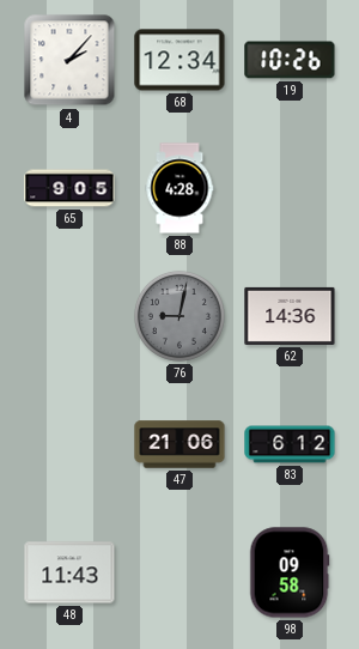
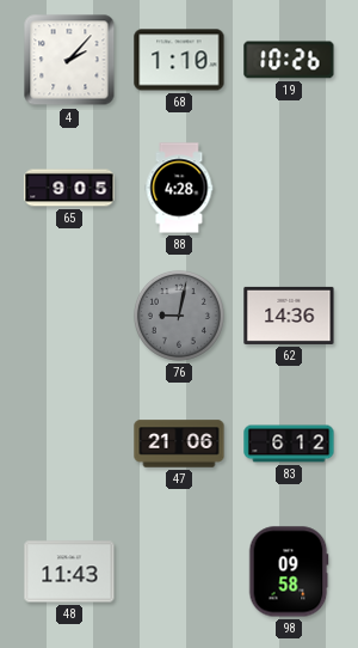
68: 12:34 -> 1:10
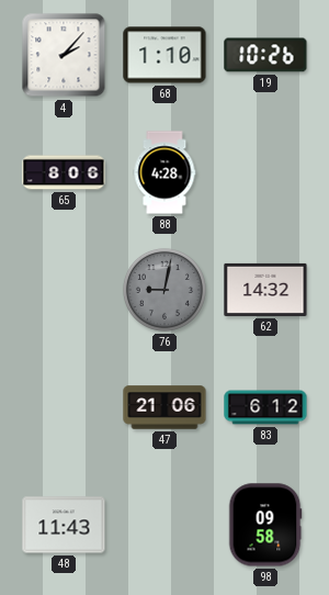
65: 9:05 -> 8:06
62: 14:36 -> 14:32
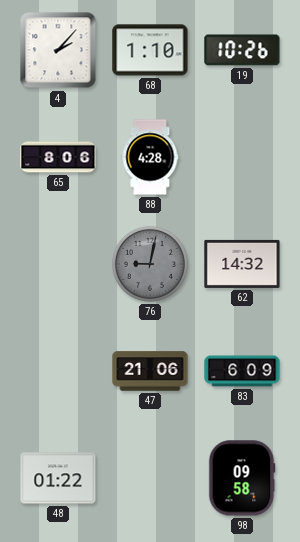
83: 6:12 -> 6:09
48: 11:43 -> 01:22
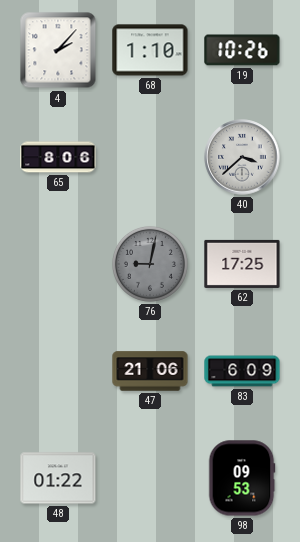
88: 4:28 -> none
40: none -> 3:38
62: 14:32 -> 17:25
98: 09:58 -> 09:53
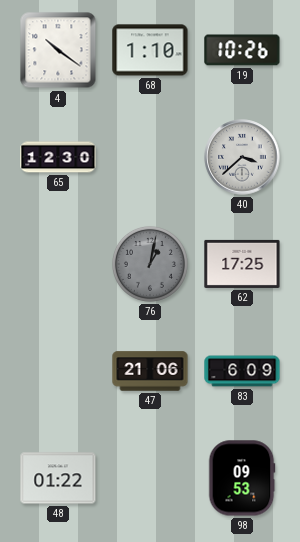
4: 2:07 -> 10:21
65: 8:06 -> 12:30
76: 9:02 -> 1:02
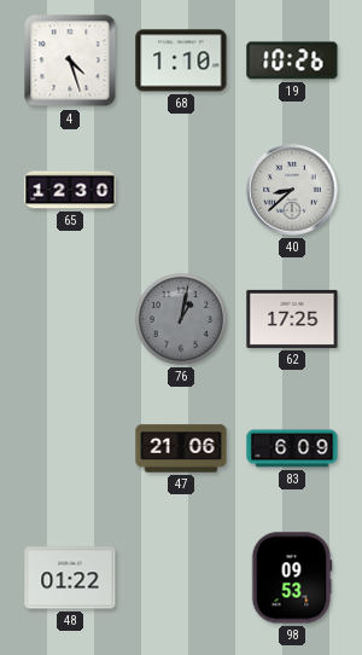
4: 10:21 -> 4:27
40: 3:38 -> 8:38
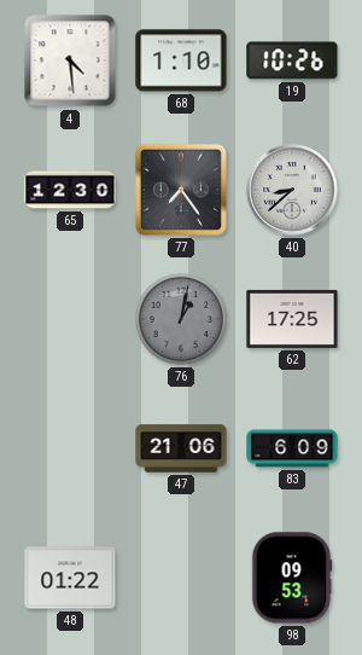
4: 4:27 -> 4:29
77: none -> 7:24
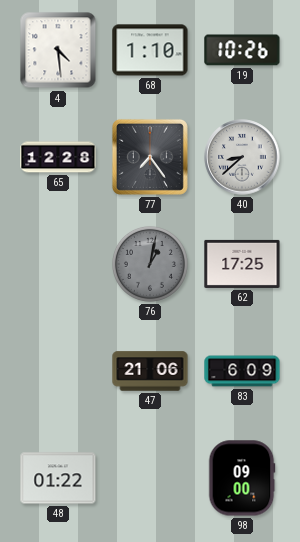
65: 12:30 -> 12:28
98: 09:53 -> 09:00
